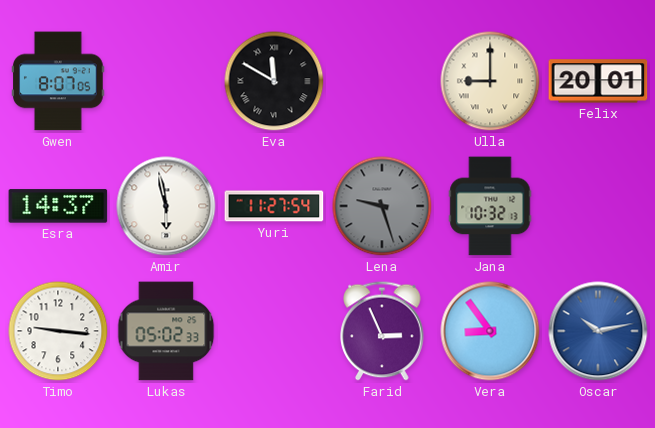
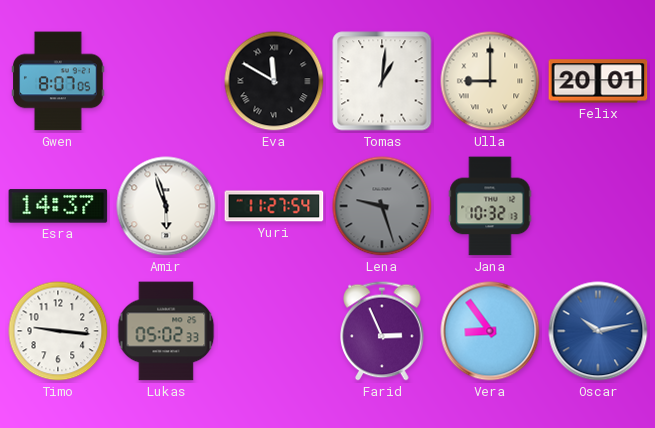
Tomas: none -> 1:01
Amir: 5:58 -> 5:57
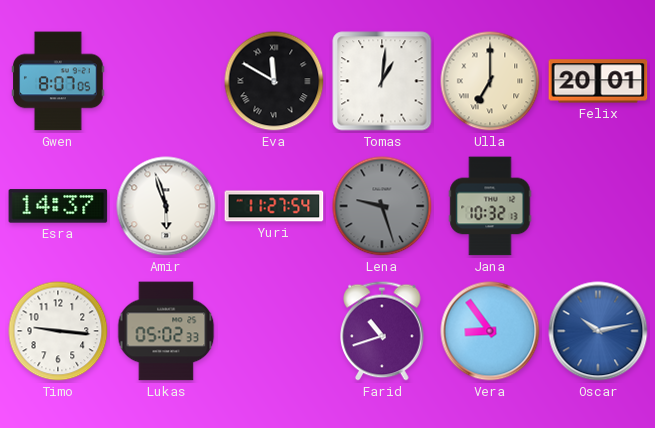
Ulla: 9:00 -> 7:00
Farid: 2:56 -> 10:42
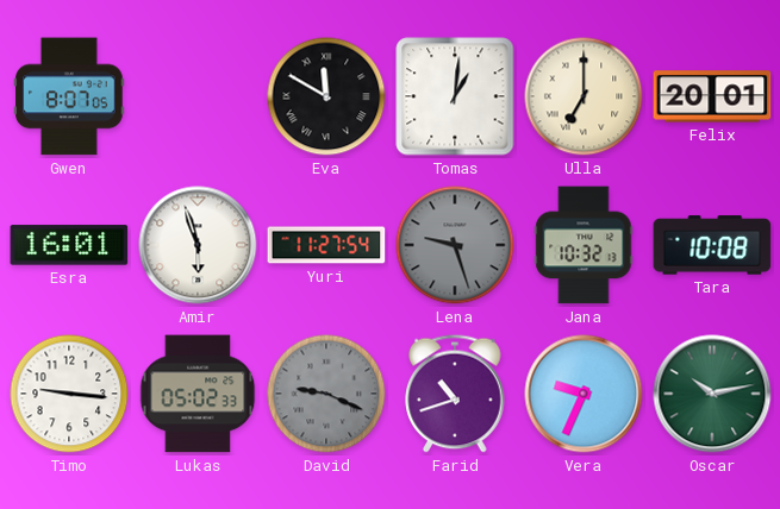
Esra: 14:37 -> 16:01
Tara: none -> 10:08
David: none -> 9:19
Vera: 8:54 -> 9:34
Oscar dial: blue -> green
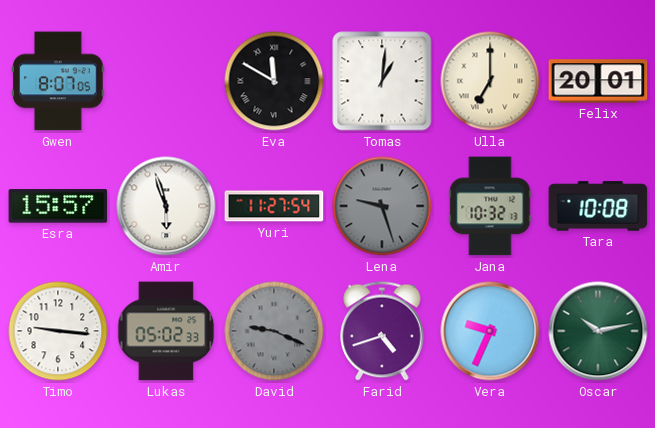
Esra: 16:01 -> 15:57
Farid: 10:42 -> 4:42
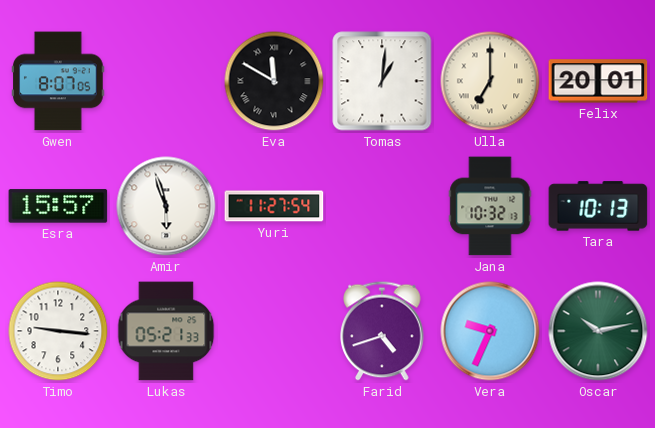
Lena: 9:27 -> none
Tara: 10:08 -> 10:13
Lukas: 05:02 -> 05:21
David: 9:19 -> none
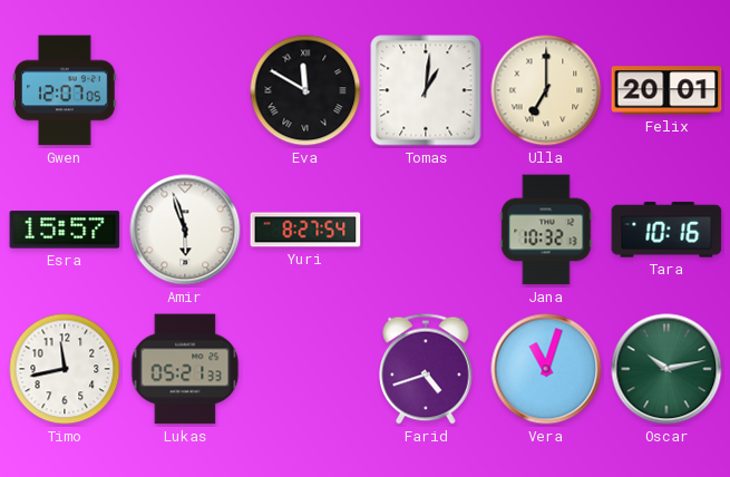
Gwen: 8:07 -> 12:07
Yuri: 11:27 -> 8:27
Tara: 10:13 -> 10:16
Timo: 9:16 -> 11:43
Vera: 9:34 -> 11:03
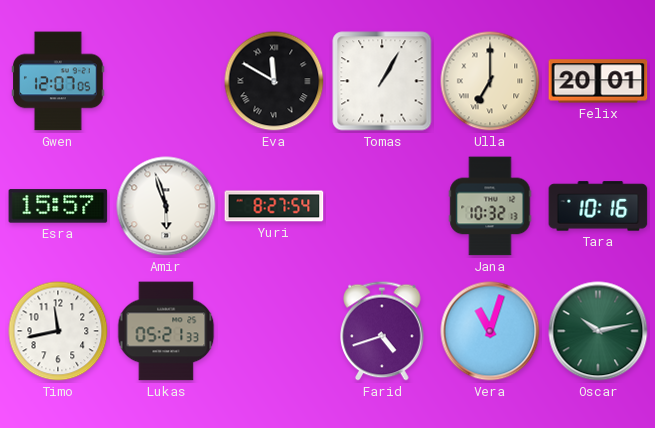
Tomas: 1:01 -> 1:05
